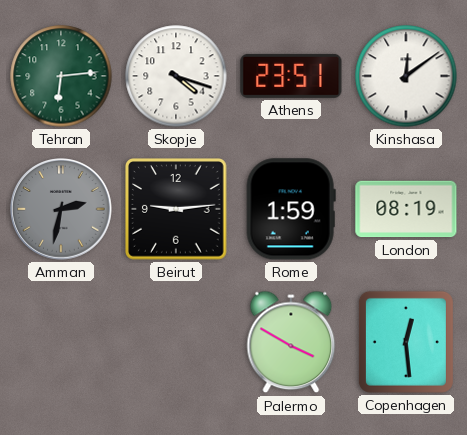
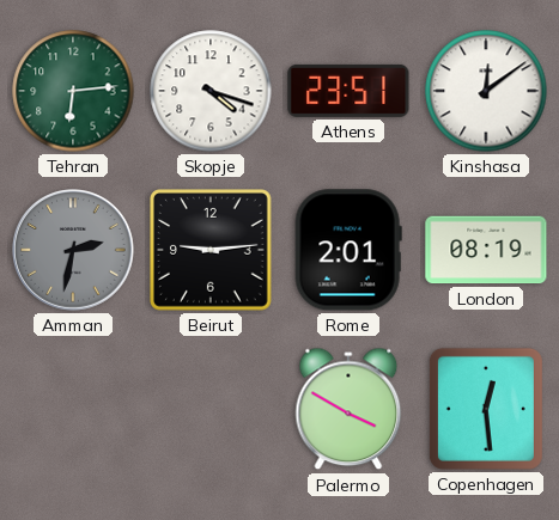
Rome: 1:59 -> 2:01
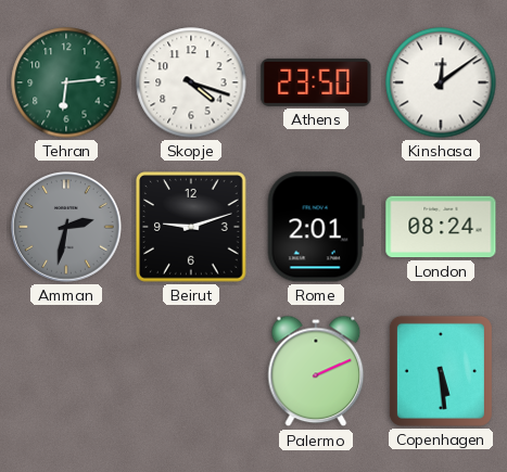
Athens: 23:51 -> 23:50
Beirut: 9:14 -> 9:12
London: 08:19 -> 08:24
Palermo: 3:50 -> 2:11
Copenhagen: 12:29 -> 5:29
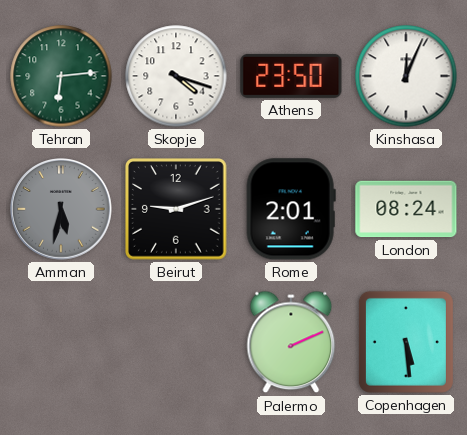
Kinshasa: 12:09 -> 12:04
Amman: 2:32 -> 5:32
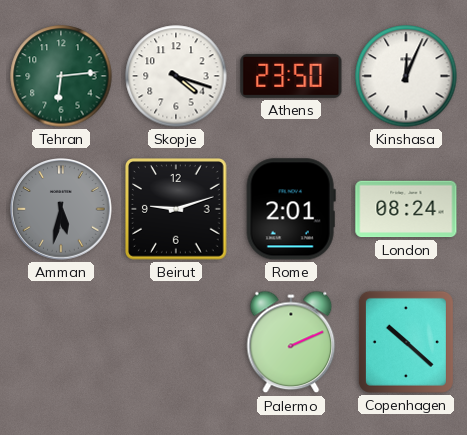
Copenhagen: 5:29 -> 10:22
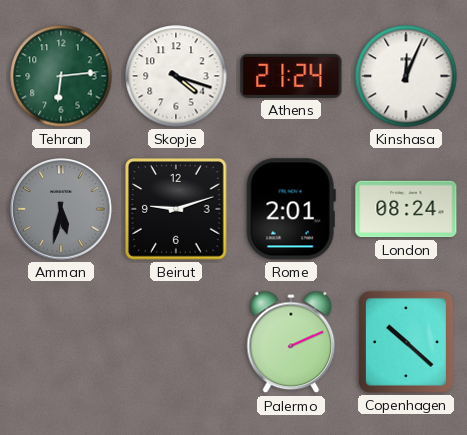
Athens: 23:50 -> 21:24
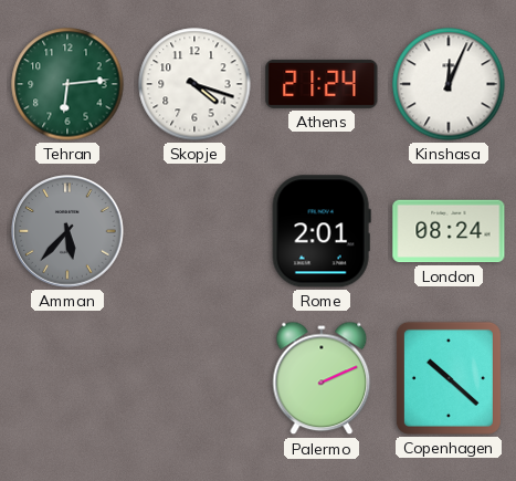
Amman: 5:32 -> 5:37
Beirut: 9:12 -> none
